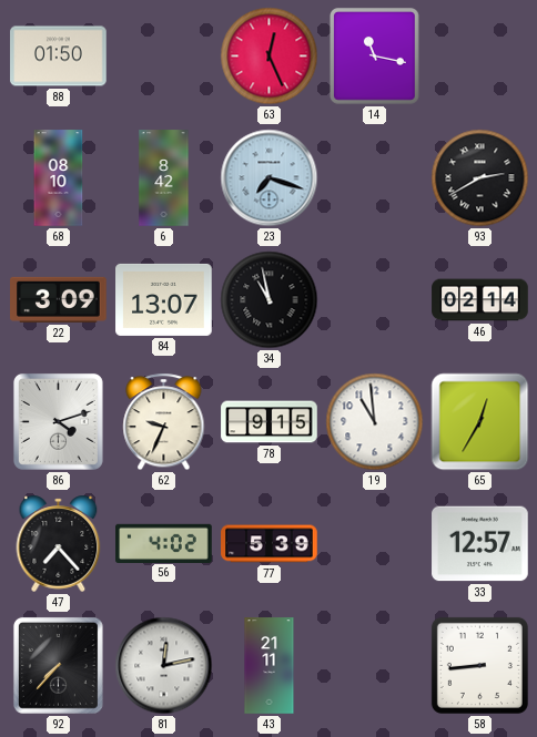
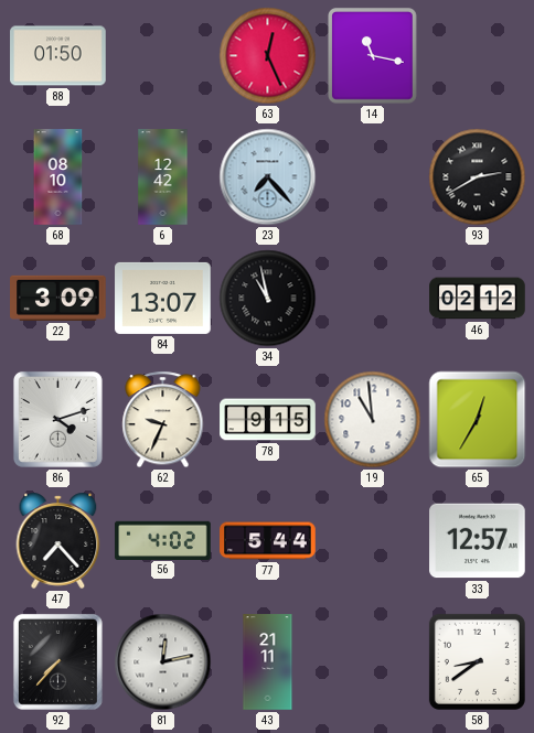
6: 8:42 -> 12:42
23: 7:18 -> 7:23
46: 02:14 -> 02:12
77: 5:39 -> 5:44
58: 8:44 -> 8:39
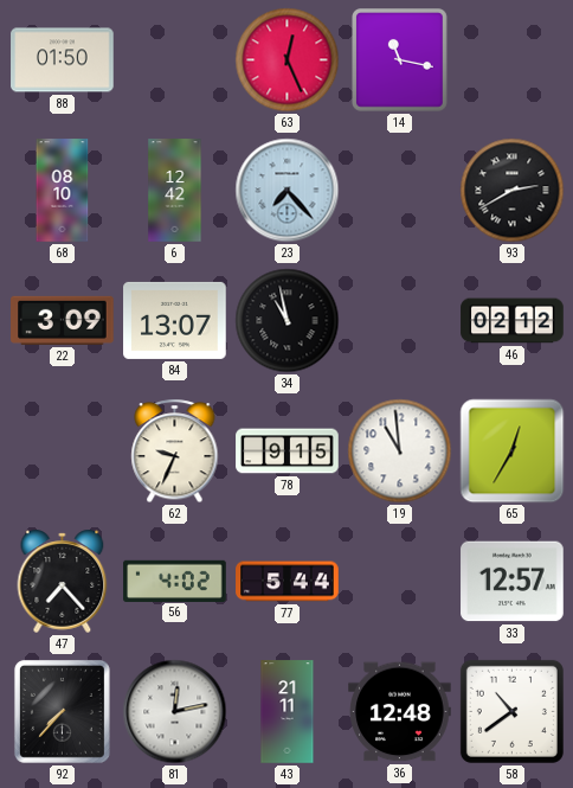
86: 4:12 -> none
36: none -> 12:48
58: 8:39 -> 10:39
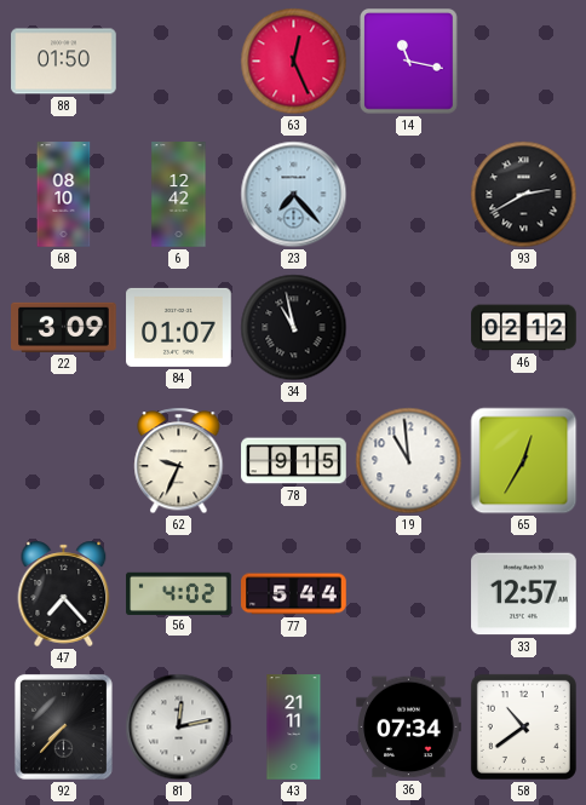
84: 13:07 -> 01:07
36: 12:48 -> 07:34
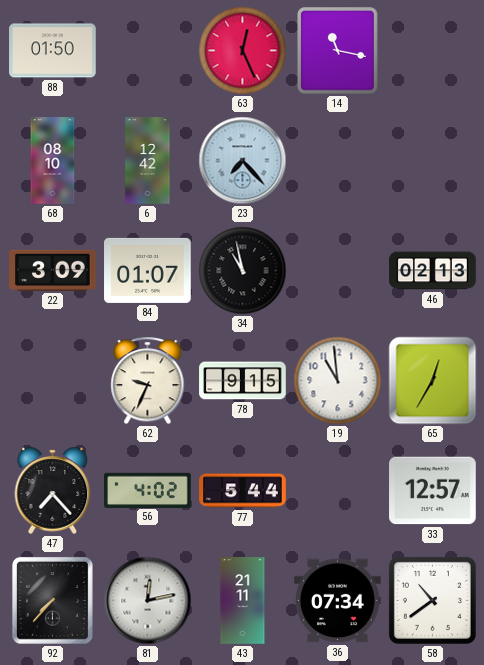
93: 2:40 -> none
46: 02:12 -> 02:13
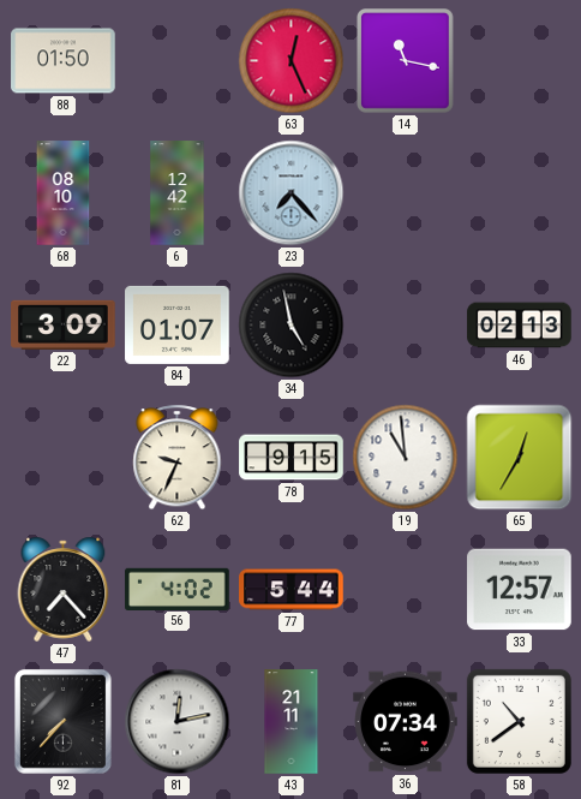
34: 10:58 -> 4:58
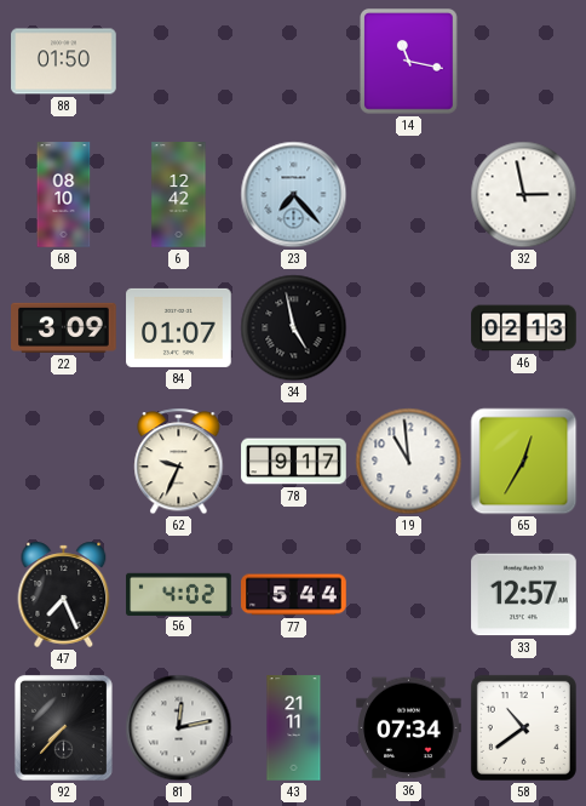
63: 12:26 -> none
32: none -> 2:58
78: 9:15 -> 9:17
47: 7:23 -> 7:26
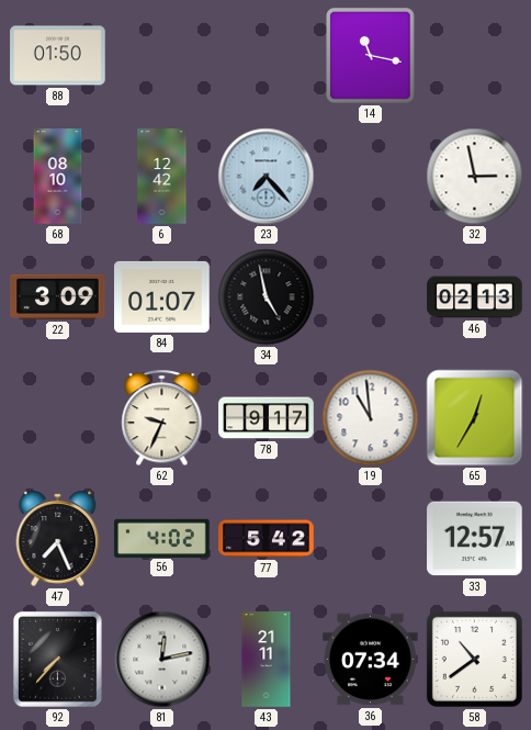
77: 5:44 -> 5:42
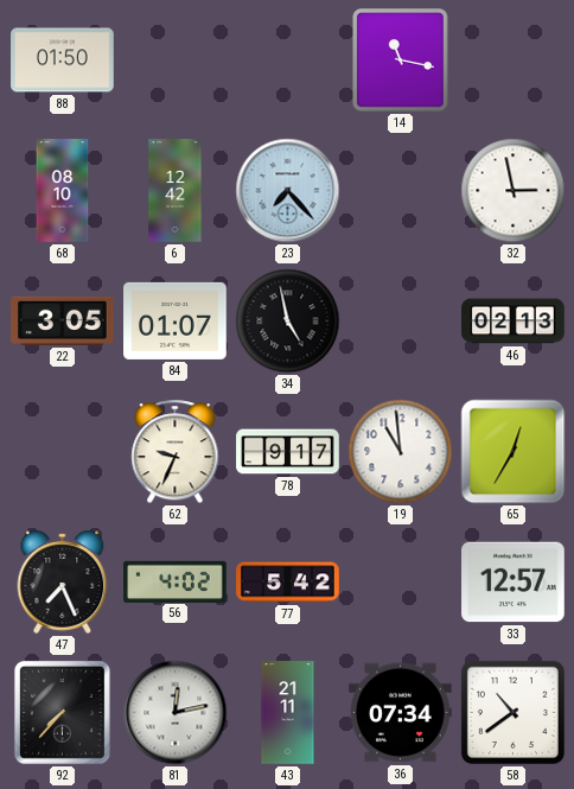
22: 3:09 -> 3:05
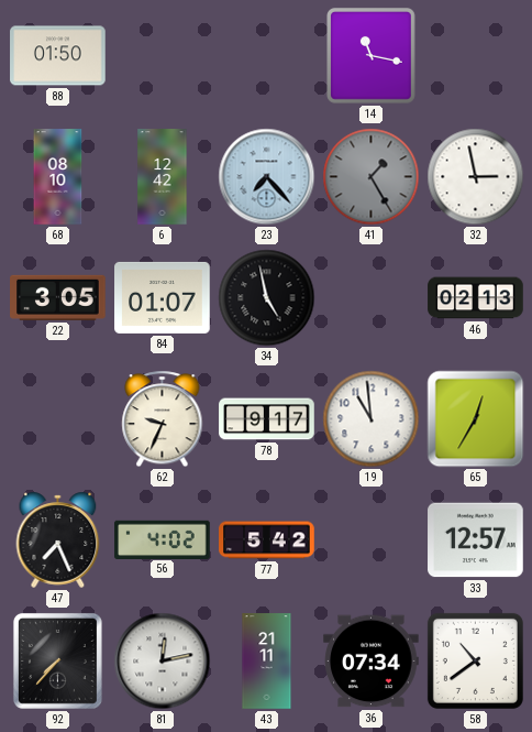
41: none -> 1:25
